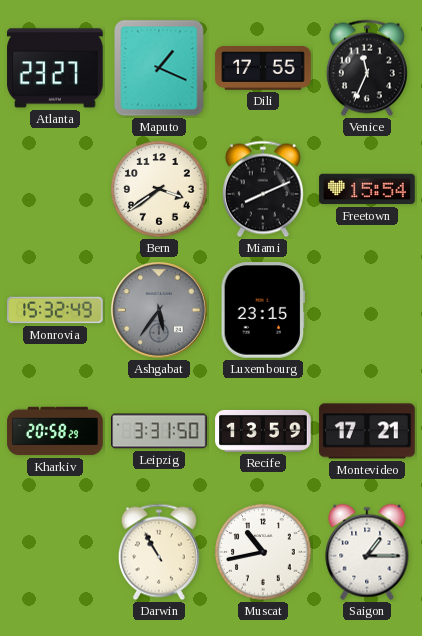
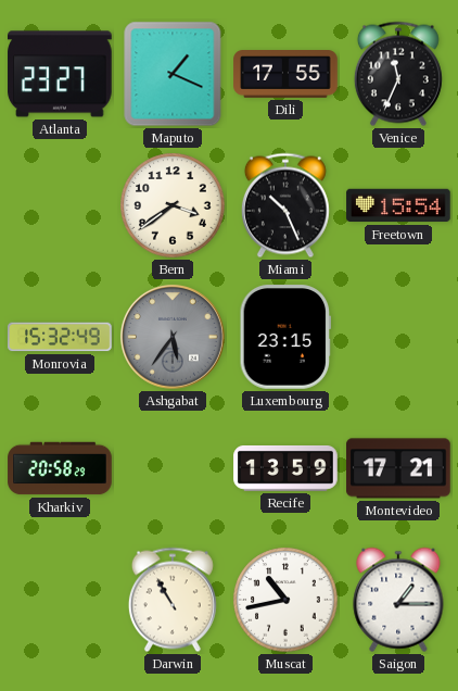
Miami: 8:11 -> 10:26
Leipzig: 3:31 -> none
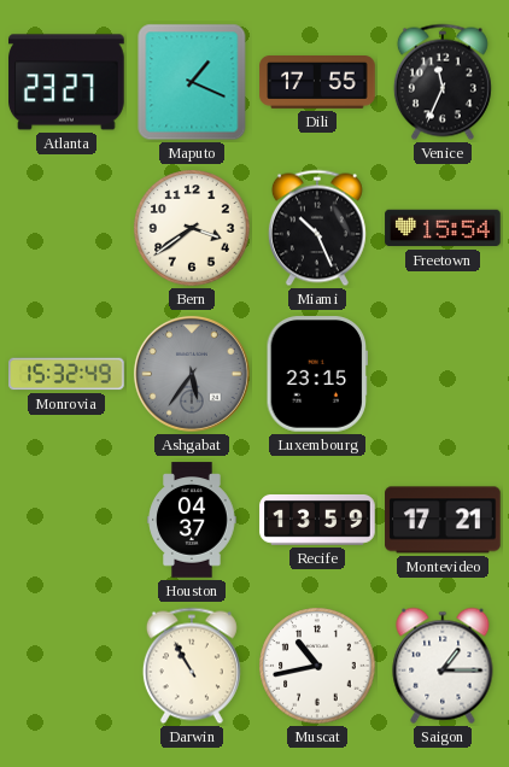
Kharkiv: 20:58 -> none
Houston: none -> 04:37
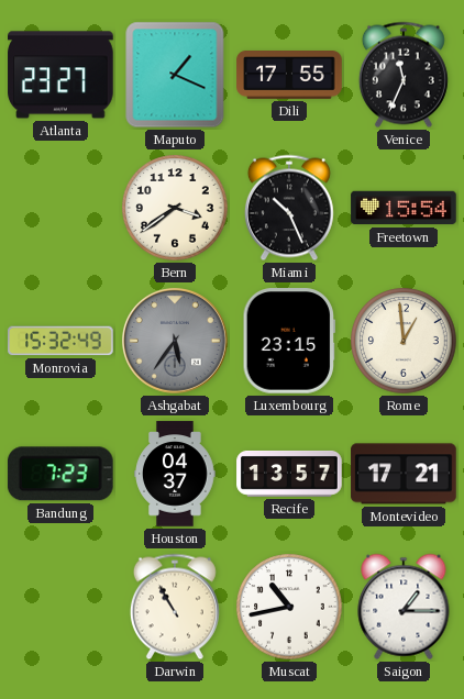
Rome: none -> 12:59
Bandung: none -> 7:23
Recife: 13:59 -> 13:57
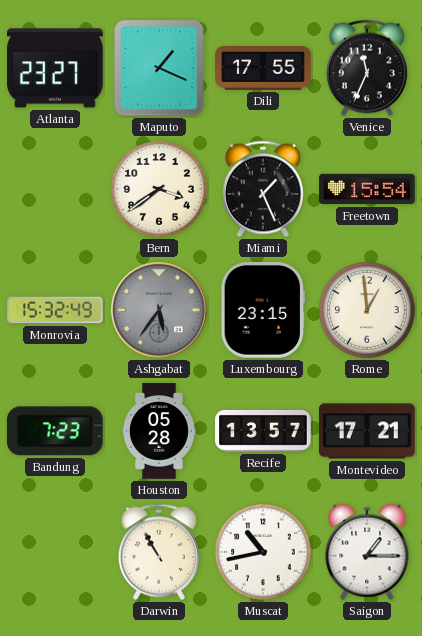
Miami: 10:26 -> 1:26
Houston: 04:37 -> 05:28
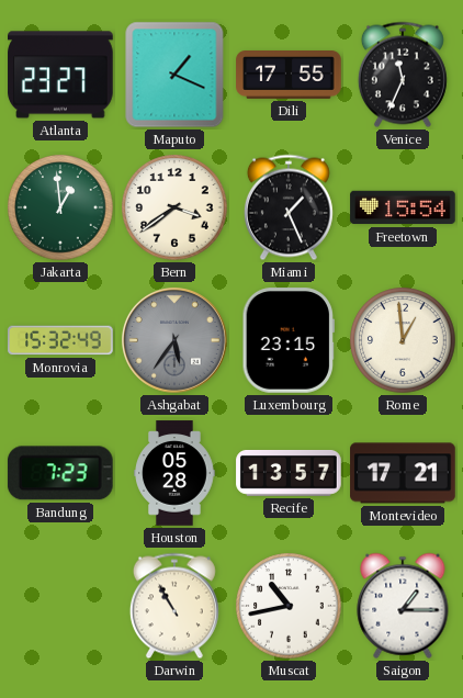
Jakarta: none -> 12:59
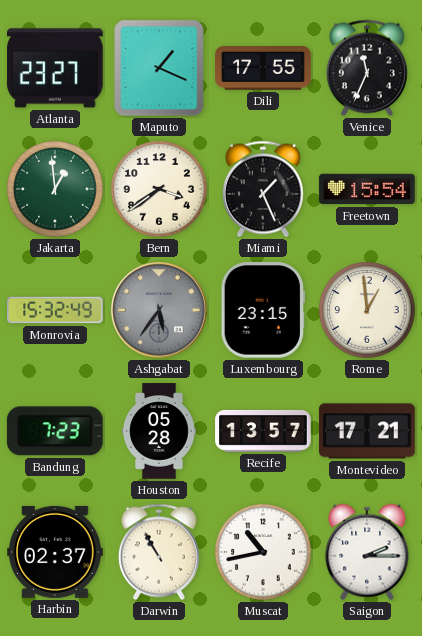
Harbin: none -> 02:37
Saigon: 1:15 -> 2:15
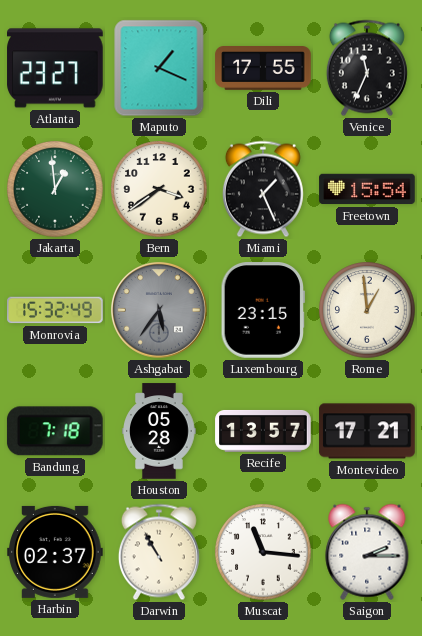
Bandung: 7:23 -> 7:18
Muscat: 10:43 -> 11:16
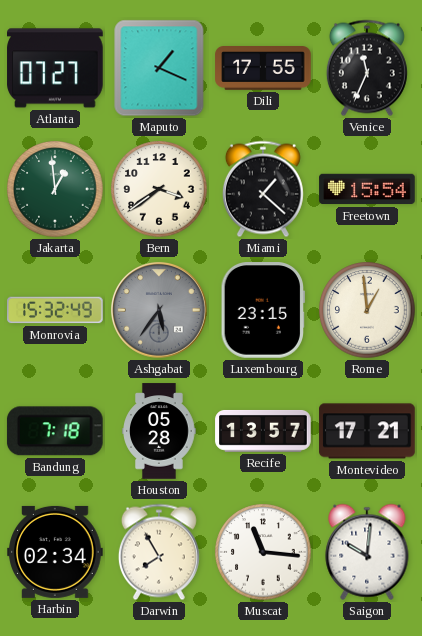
Atlanta: 23:27 -> 07:27
Miami: 1:26 -> 1:22
Harbin: 02:37 -> 02:34
Darwin: 10:55 -> 7:55
Saigon: 2:15 -> 10:01
